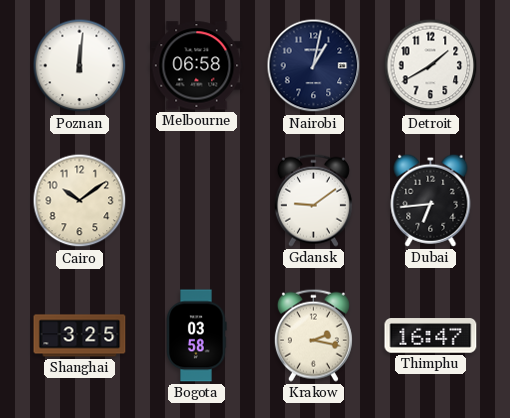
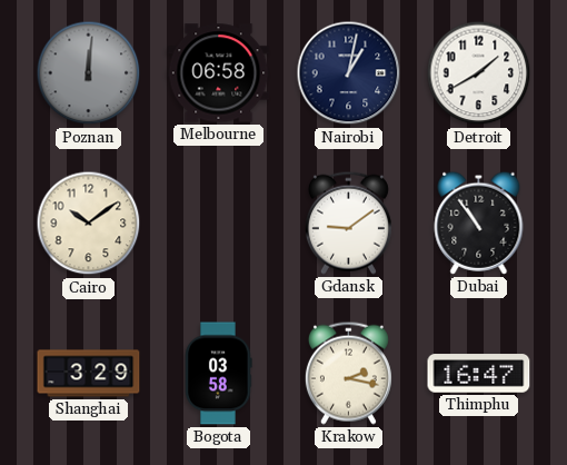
Poznan dial: white -> grey
Dubai: 6:44 -> 10:54
Shanghai: 3:25 -> 3:29
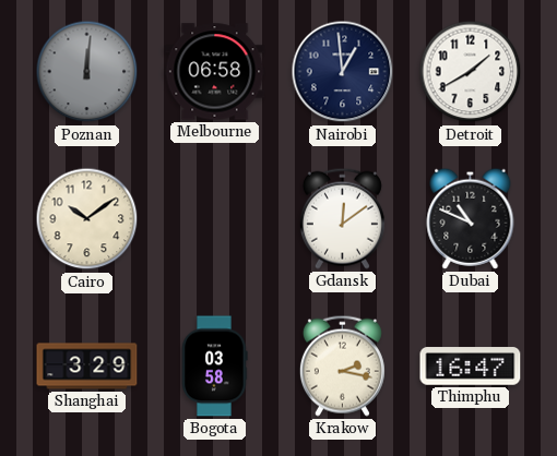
Nairobi: 1:02 -> 12:59
Gdansk: 9:09 -> 12:09
Dubai: 10:54 -> 10:49
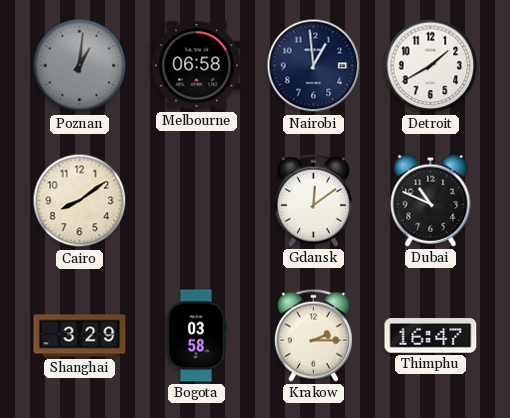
Poznan: 12:01 -> 1:01
Cairo: 10:09 -> 8:09
Krakow: 2:17 -> 2:15
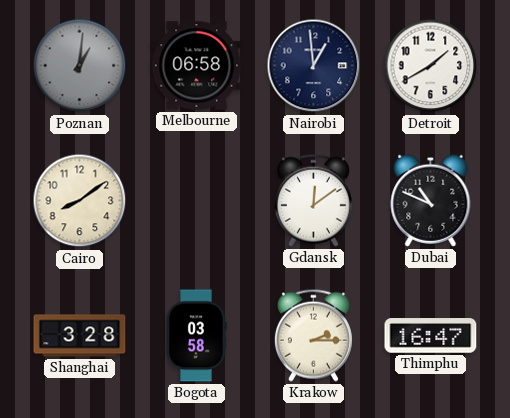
Shanghai: 3:29 -> 3:28
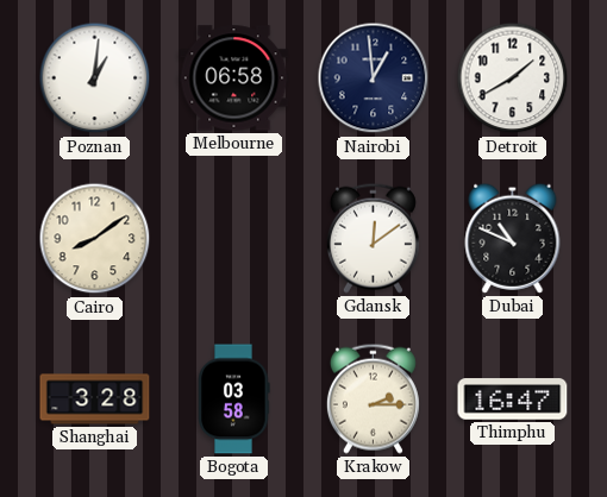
Poznan dial: grey -> white
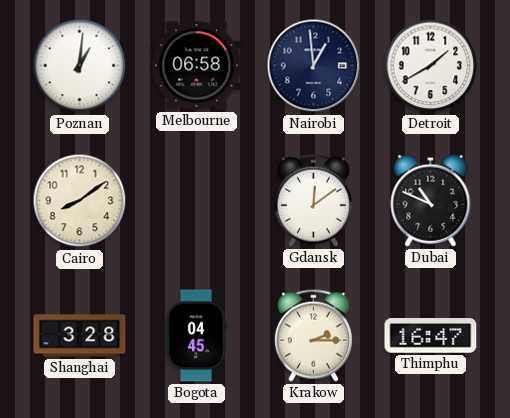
Bogota: 03:58 -> 04:45
